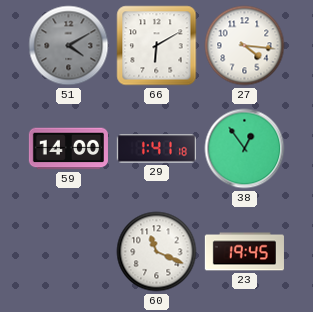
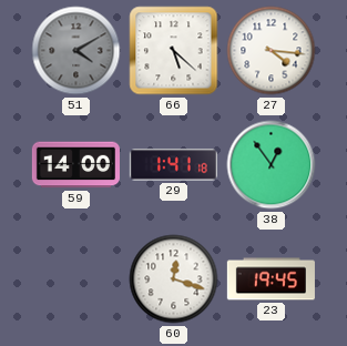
66: 6:10 -> 5:22
60: 11:19 -> 12:18
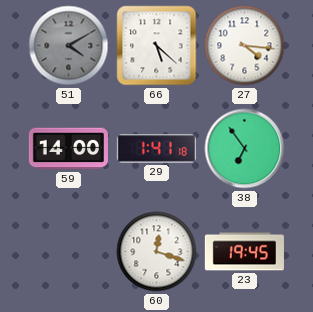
38: 12:54 -> 6:54
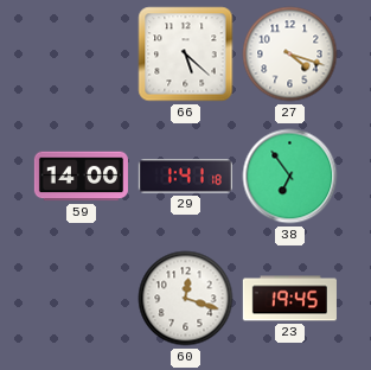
51: 4:10 -> none
27: 4:16 -> 4:18
